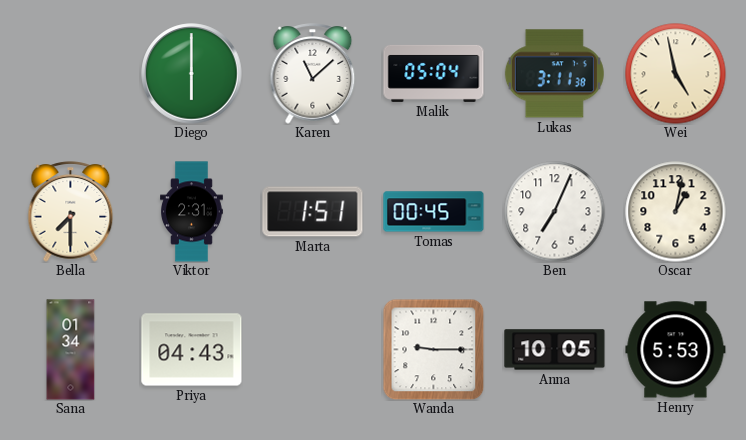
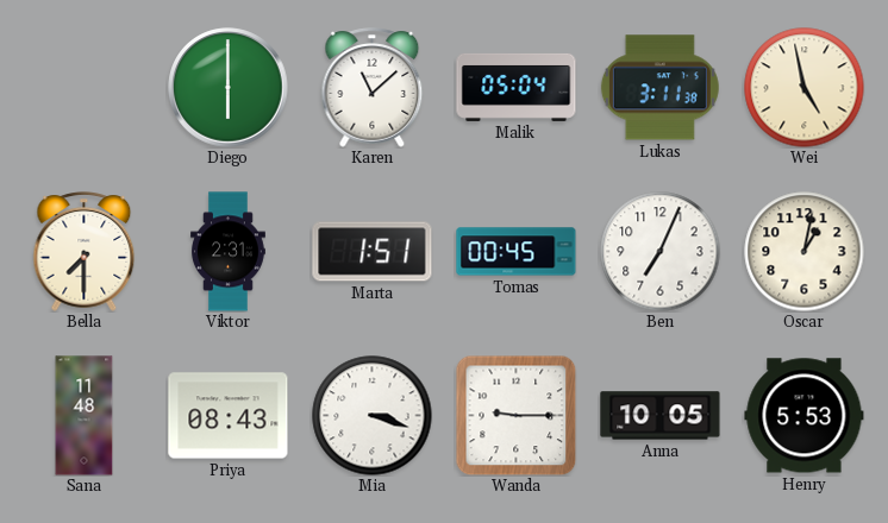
Sana: 01:34 -> 11:48
Priya: 04:43 -> 08:43
Mia: none -> 3:18
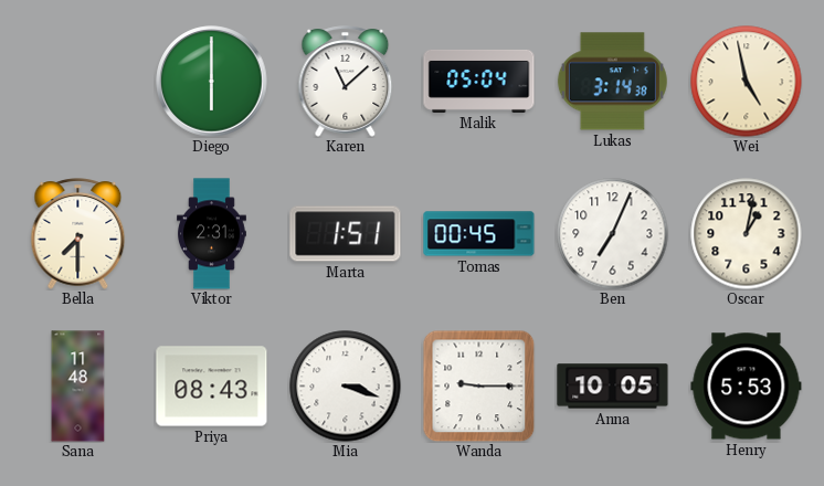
Lukas: 3:11 -> 3:14
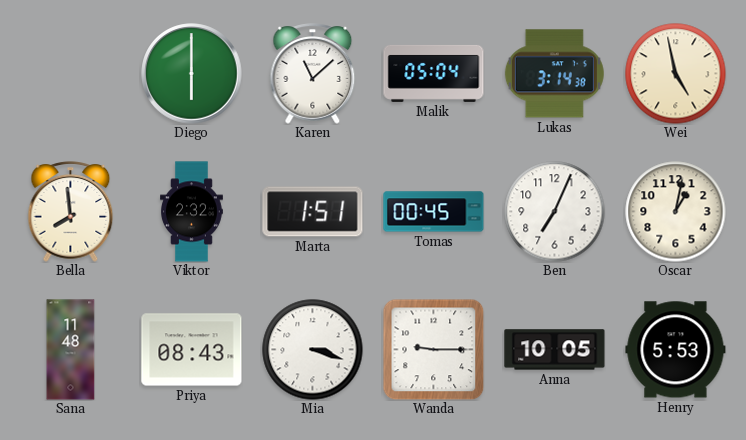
Bella: 7:30 -> 7:59
Viktor: 2:31 -> 2:32
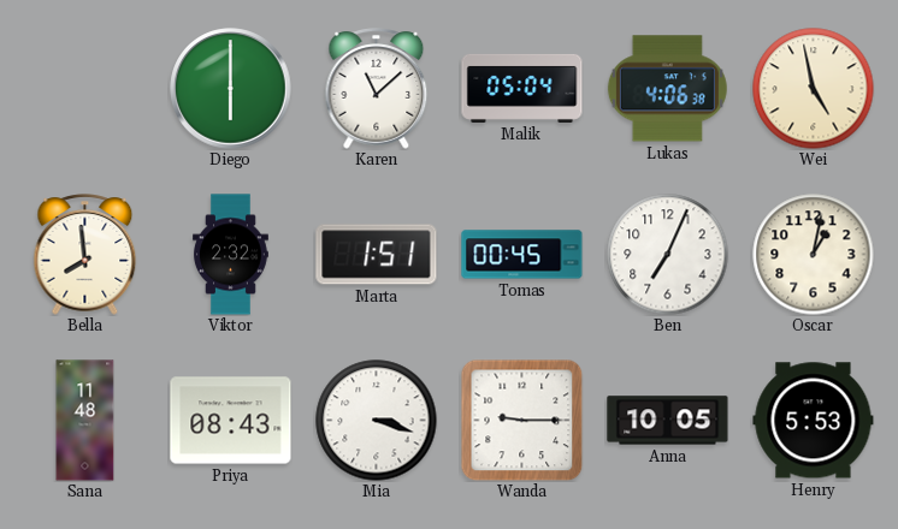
Lukas: 3:14 -> 4:06
